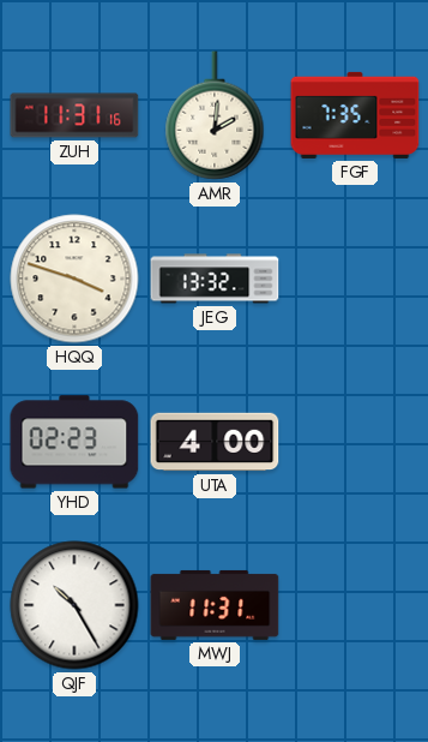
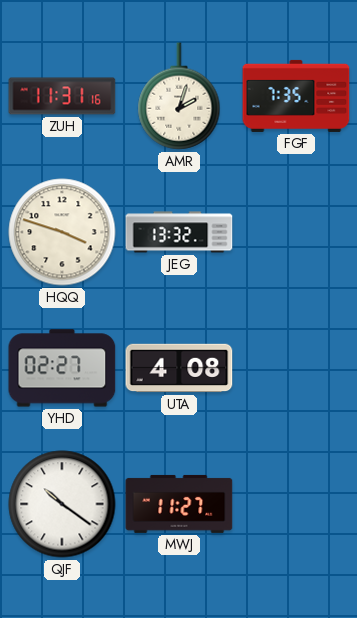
AMR: 2:01 -> 2:03
YHD: 02:23 -> 02:27
UTA: 4:00 -> 4:08
QJF: 10:25 -> 10:21
MWJ: 11:31 -> 11:27
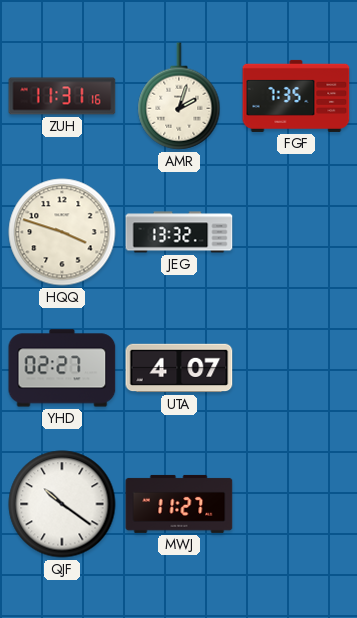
UTA: 4:08 -> 4:07
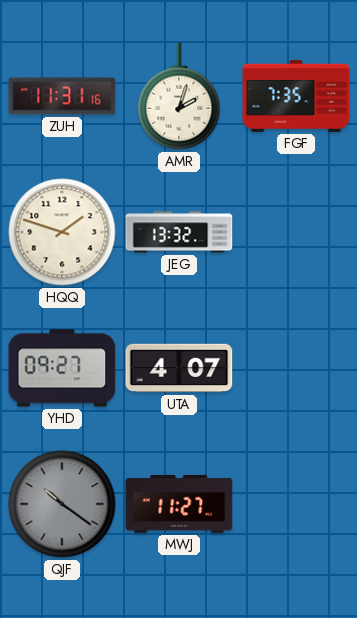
HQQ: 3:48 -> 1:48
YHD: 02:27 -> 09:27
QJF dial: white -> grey
